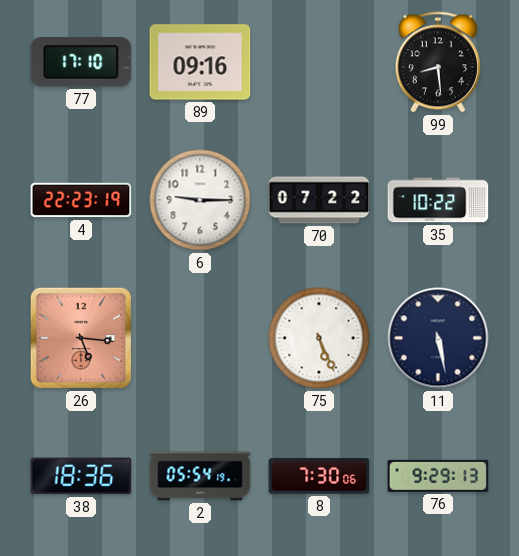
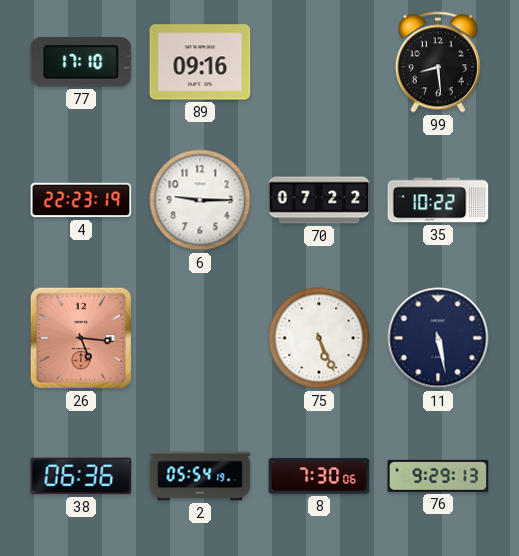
38: 18:36 -> 06:36
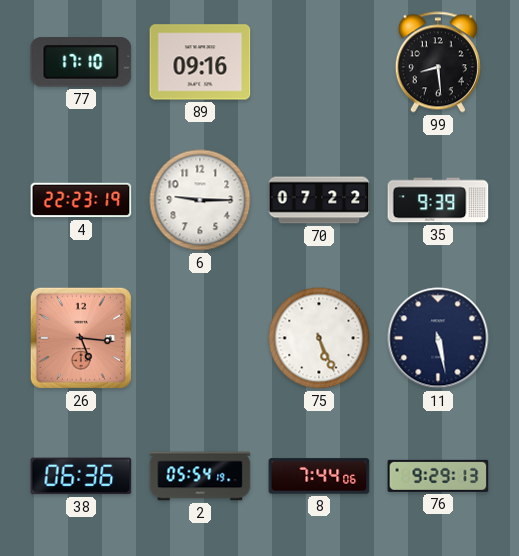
35: 10:22 -> 9:39
8: 7:30 -> 7:44
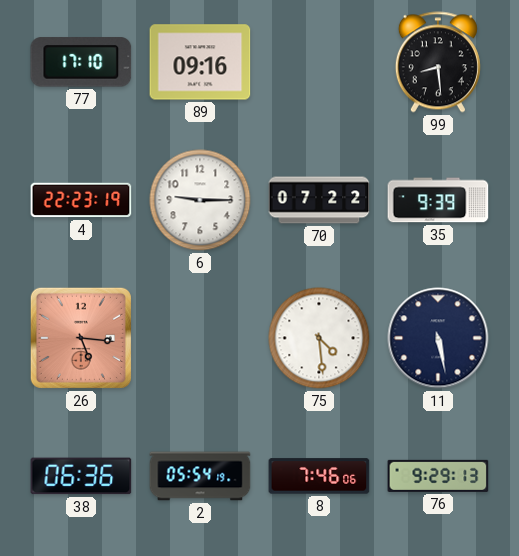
75: 5:26 -> 4:29
8: 7:44 -> 7:46
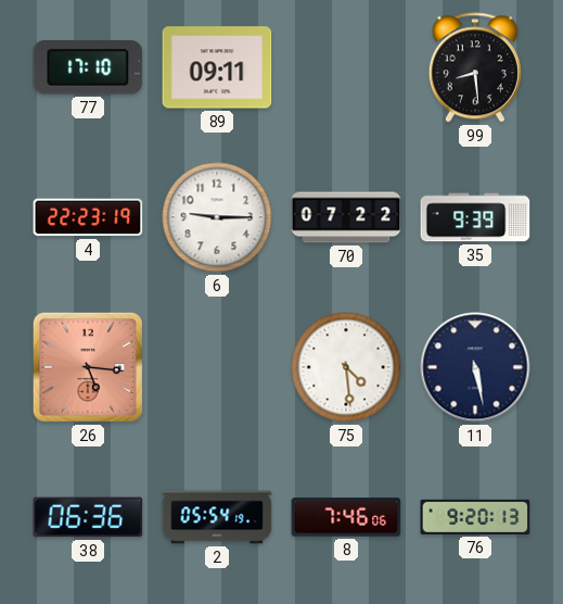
89: 09:16 -> 09:11
76: 9:29 -> 9:20
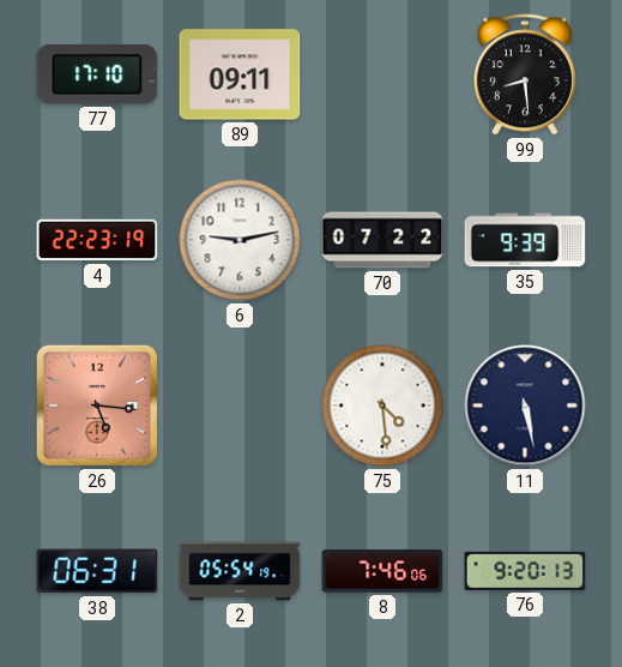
6: 9:15 -> 9:13
38: 06:36 -> 06:31
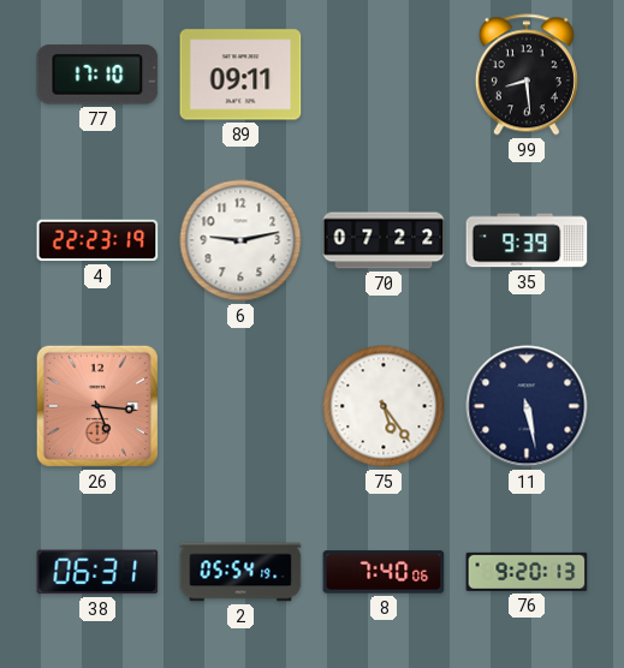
75: 4:29 -> 5:24
8: 7:46 -> 7:40
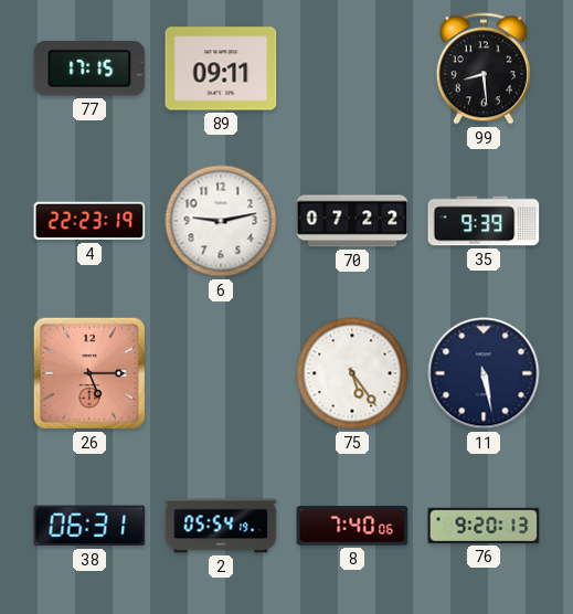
77: 17:10 -> 17:15
26: 5:16 -> 5:15
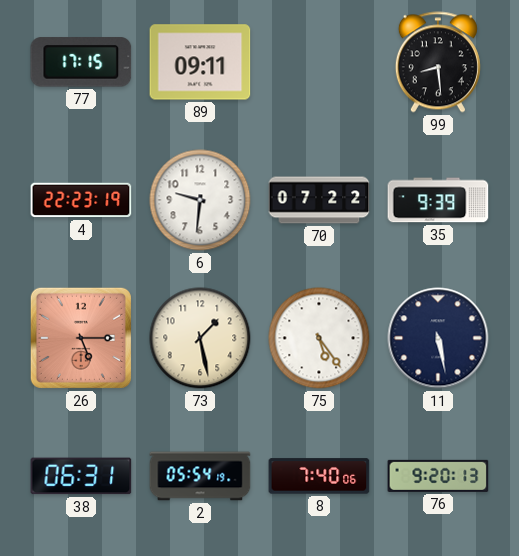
6: 9:13 -> 9:31
73: none -> 1:28
